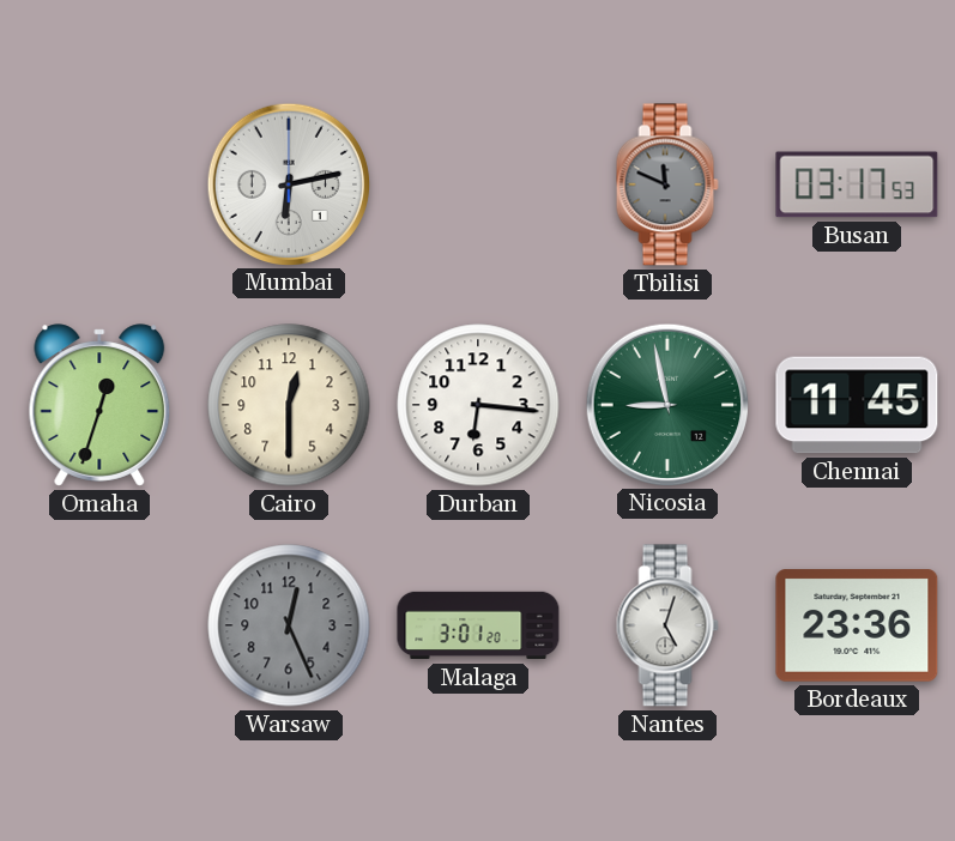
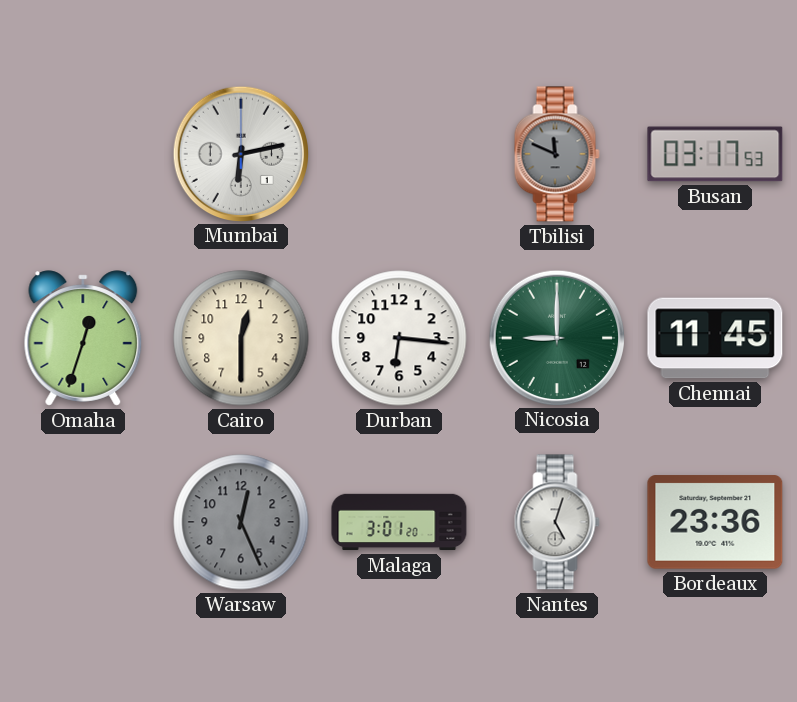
Nicosia: 8:58 -> 9:00
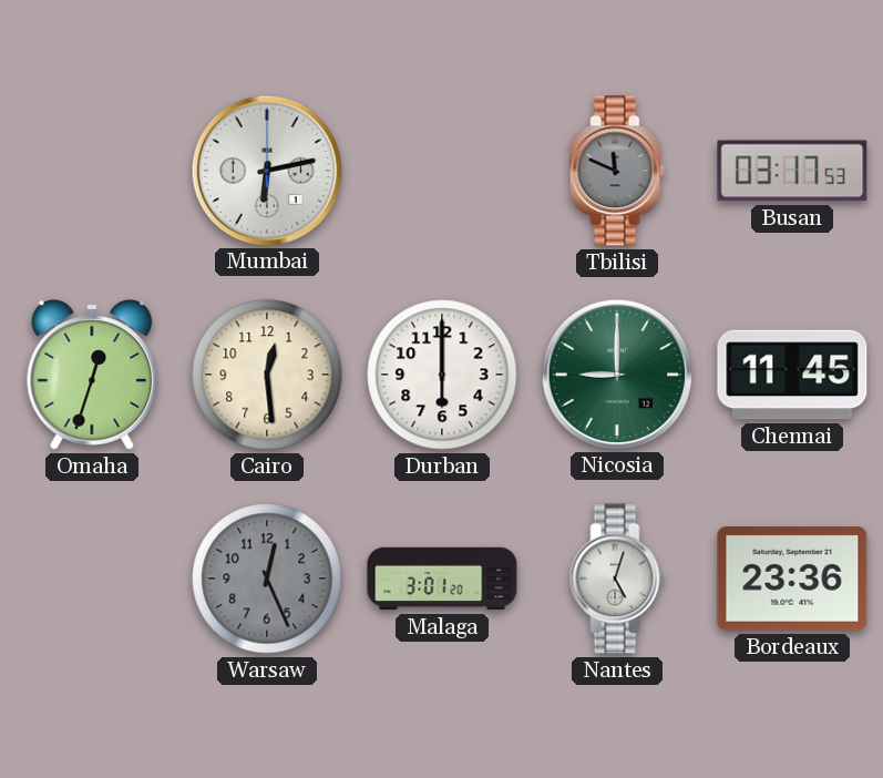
Cairo: 12:30 -> 12:29
Durban: 6:16 -> 6:00
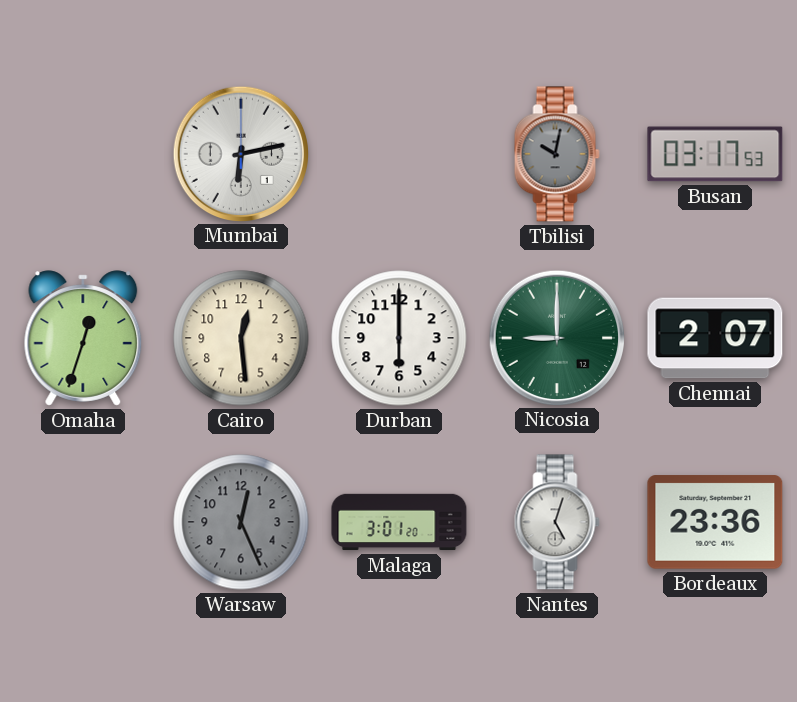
Tbilisi: 11:49 -> 10:02
Chennai: 11:45 -> 2:07
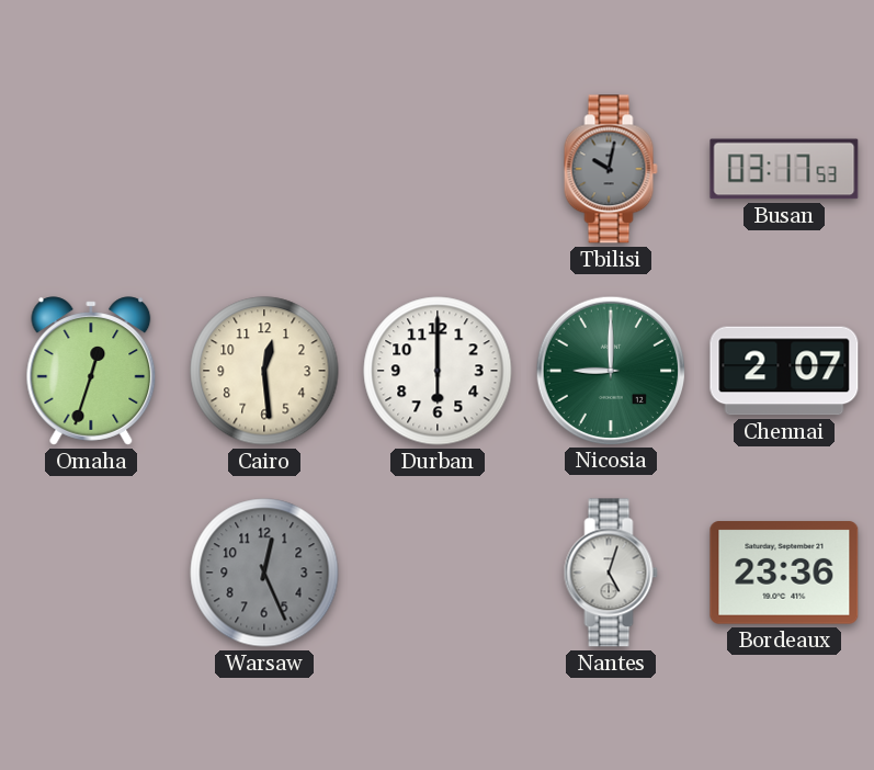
Mumbai: 6:13 -> none
Malaga: 3:01 -> none
